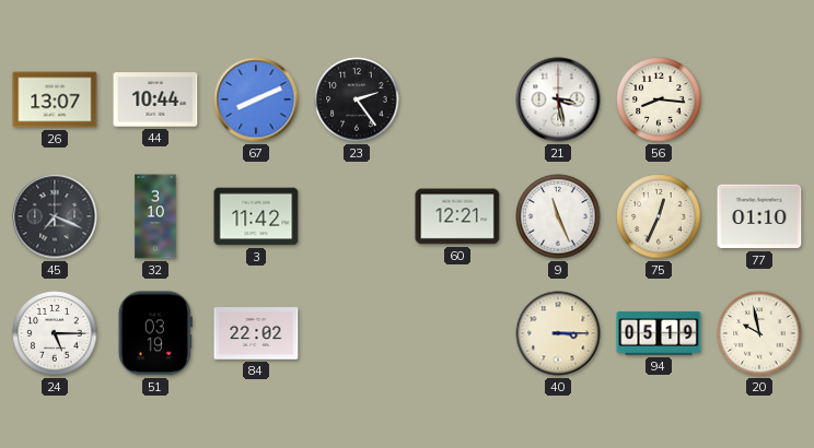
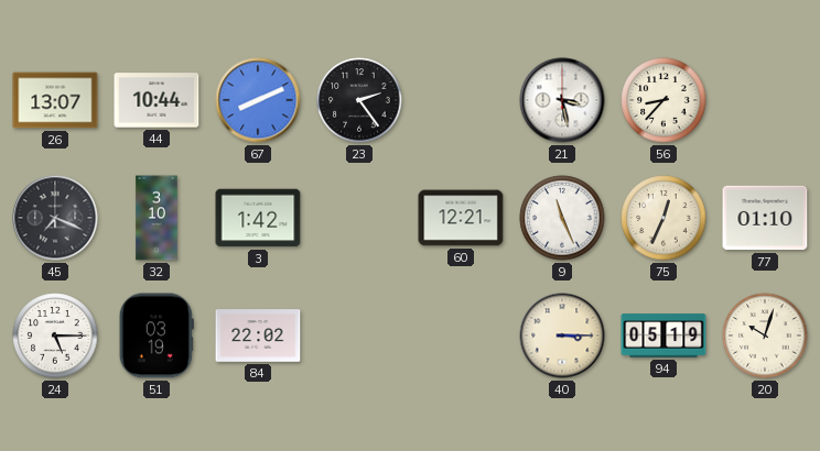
56: 8:16 -> 8:37
3: 11:42 -> 1:42
20: 9:58 -> 10:03
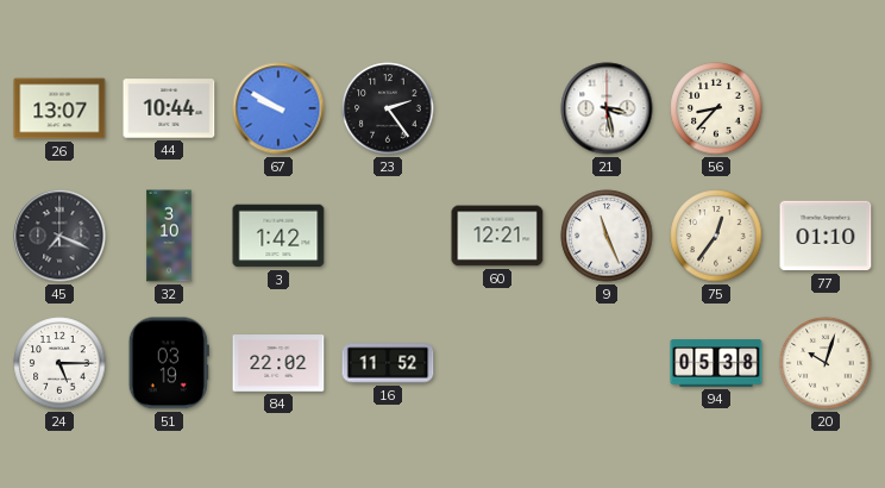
67: 8:11 -> 9:50
75: 12:34 -> 12:36
16: none -> 11:52
40: 3:15 -> none
94: 05:19 -> 05:38
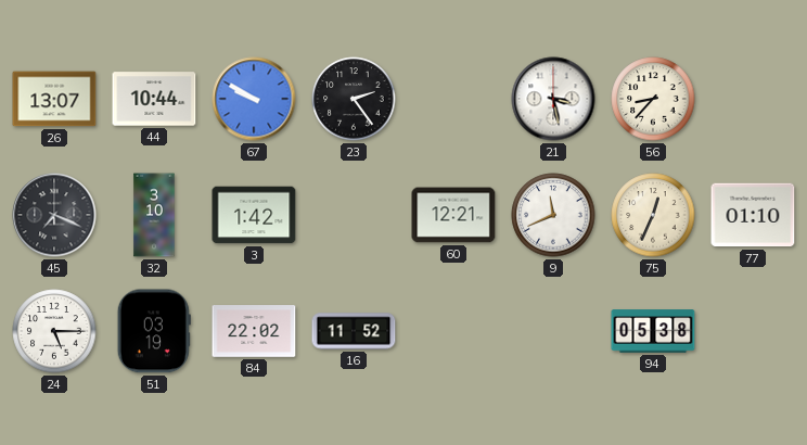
9: 11:26 -> 11:41
75: 12:36 -> 12:34
20: 10:03 -> none
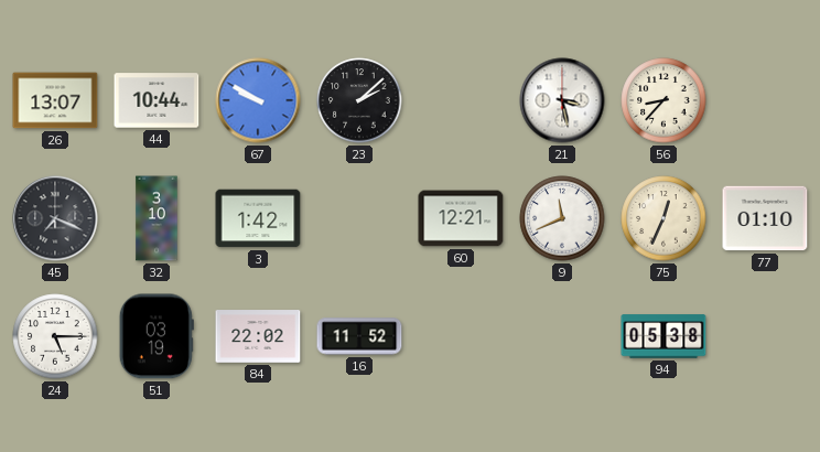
23: 2:24 -> 2:08
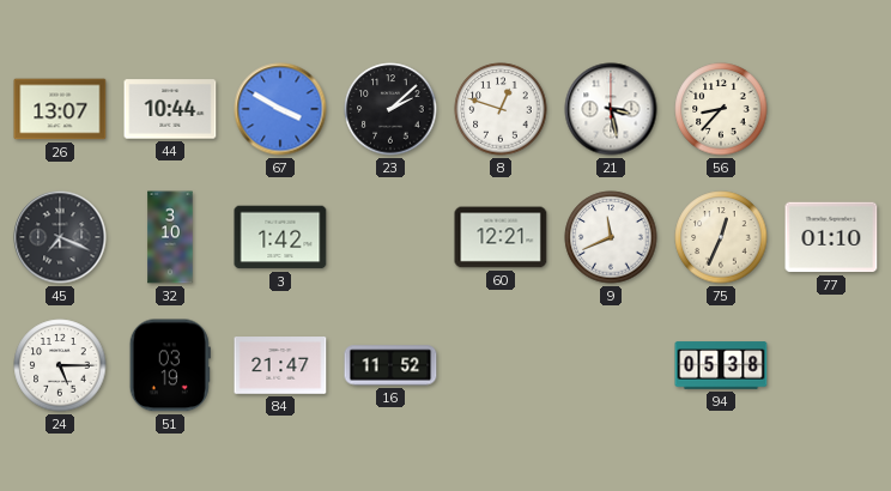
67: 9:50 -> 3:50
8: none -> 12:48
84: 22:02 -> 21:47
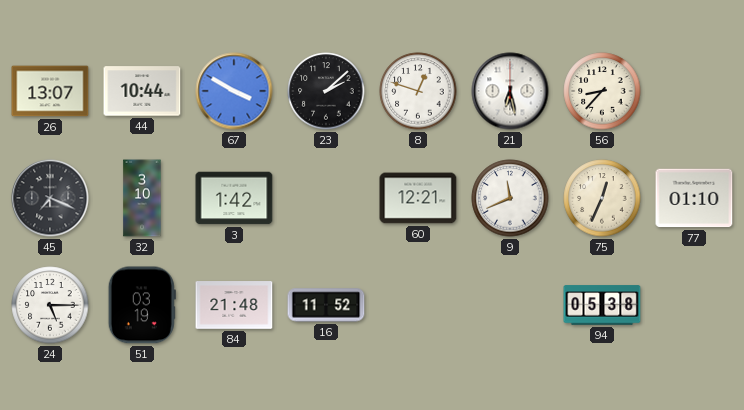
21: 3:28 -> 6:28
84: 21:47 -> 21:48
